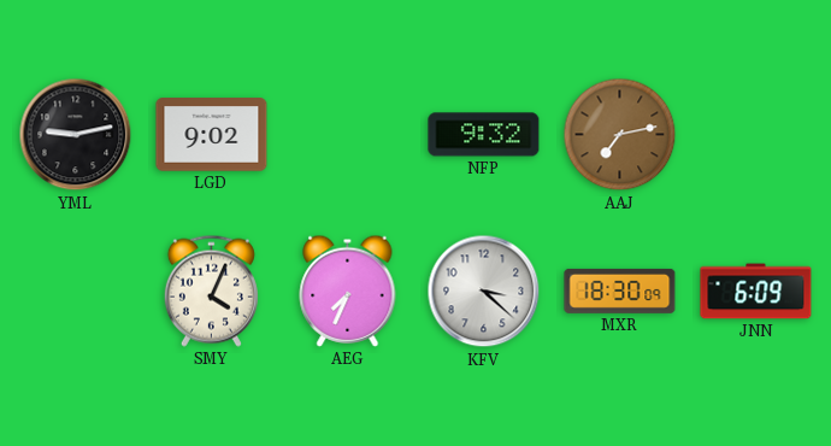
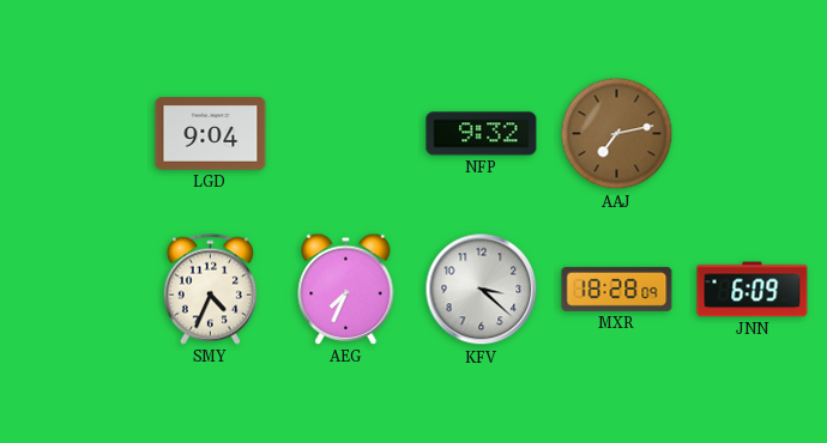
YML: 9:13 -> none
LGD: 9:02 -> 9:04
SMY: 4:04 -> 4:34
MXR: 18:30 -> 18:28
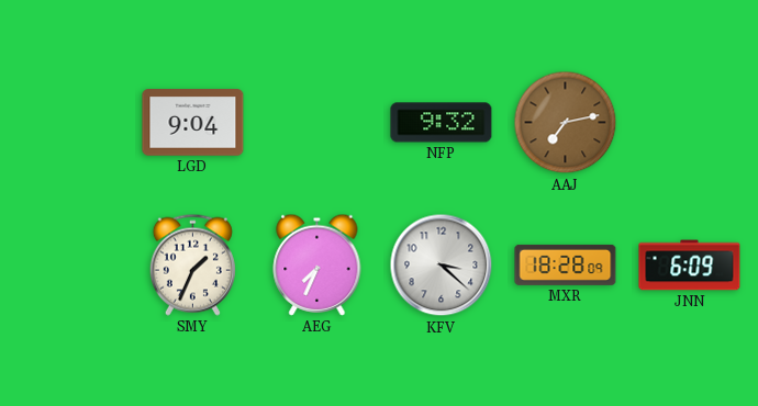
SMY: 4:34 -> 1:34
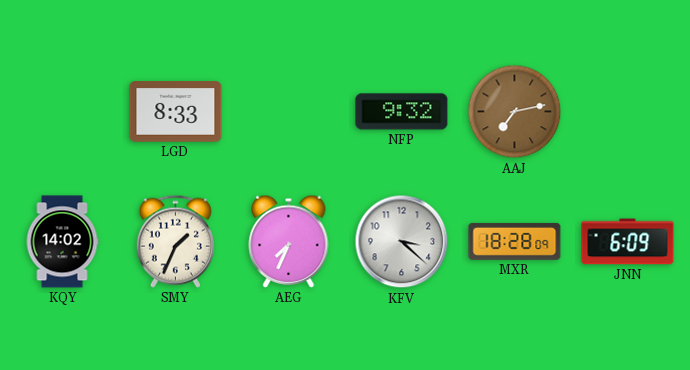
LGD: 9:04 -> 8:33
KQY: none -> 14:02
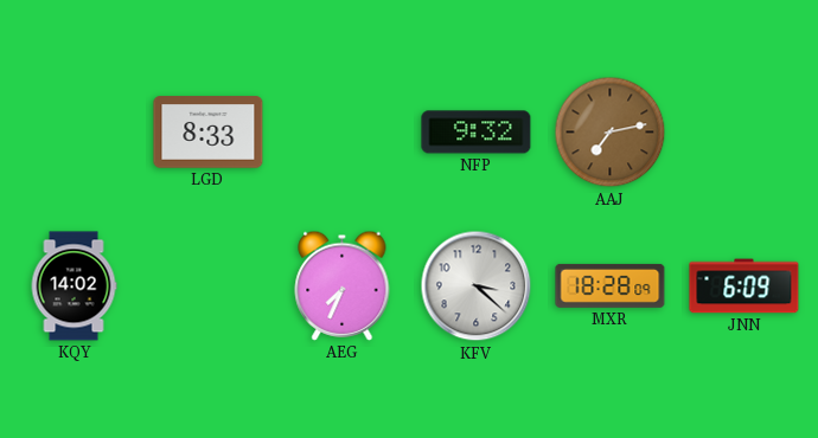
SMY: 1:34 -> none
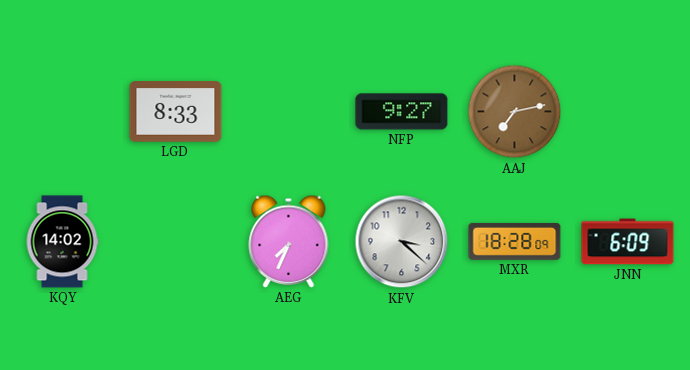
NFP: 9:32 -> 9:27
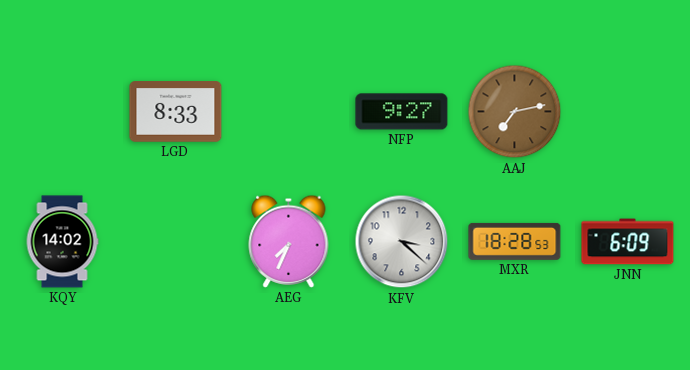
MXR: 18:28:09 -> 18:28:53
